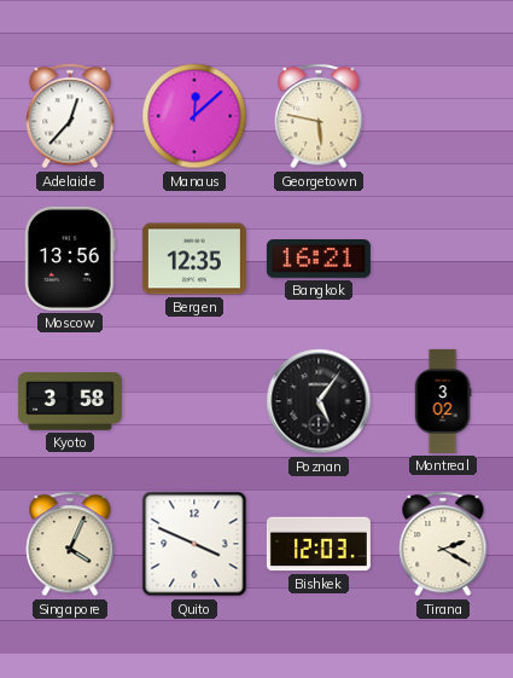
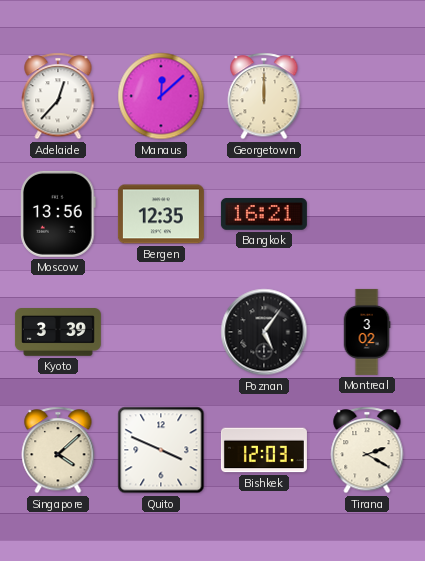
Georgetown: 5:47 -> 12:00
Kyoto: 3:58 -> 3:39
Singapore: 4:04 -> 4:08
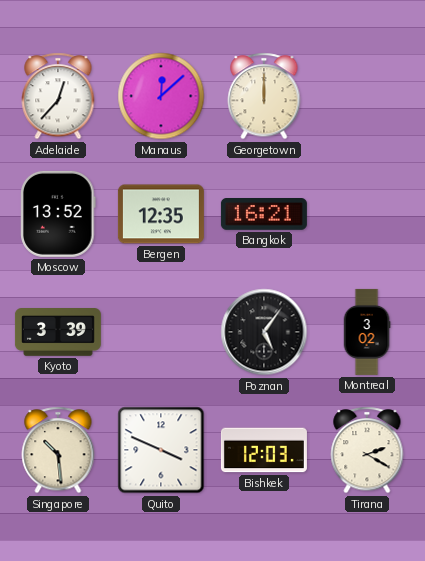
Moscow: 13:56 -> 13:52
Singapore: 4:08 -> 10:29
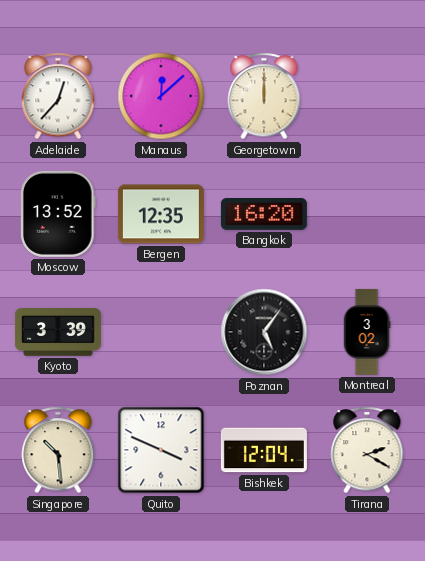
Bangkok: 16:21 -> 16:20
Bishkek: 12:03 -> 12:04
